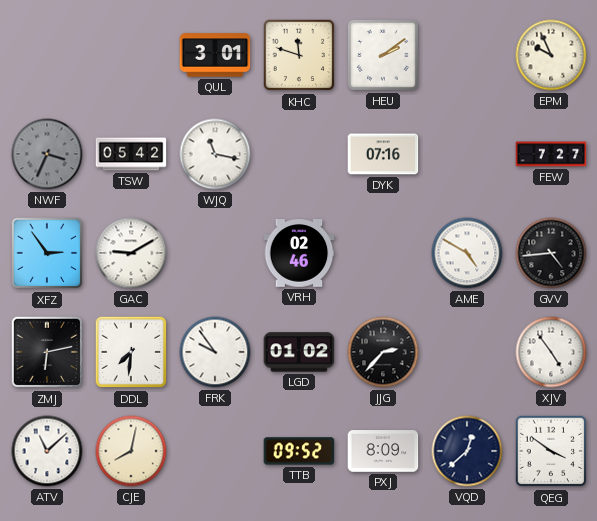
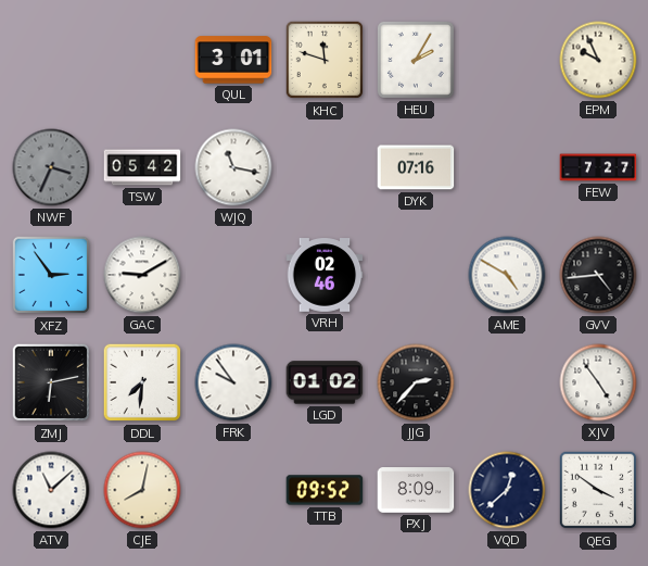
HEU: 2:09 -> 2:05
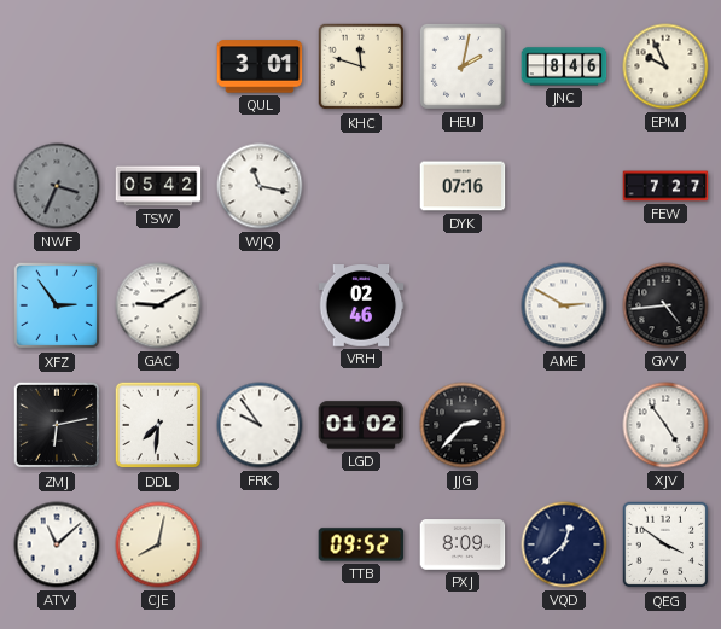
HEU: 2:05 -> 2:02
JNC: none -> 8:46
AME: 4:50 -> 2:50
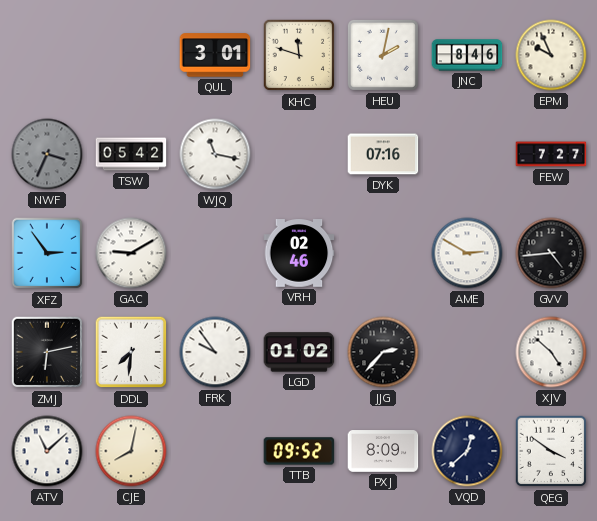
XJV: 4:54 -> 4:52
